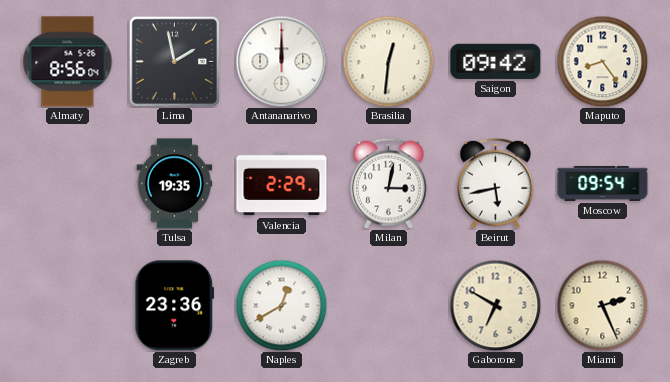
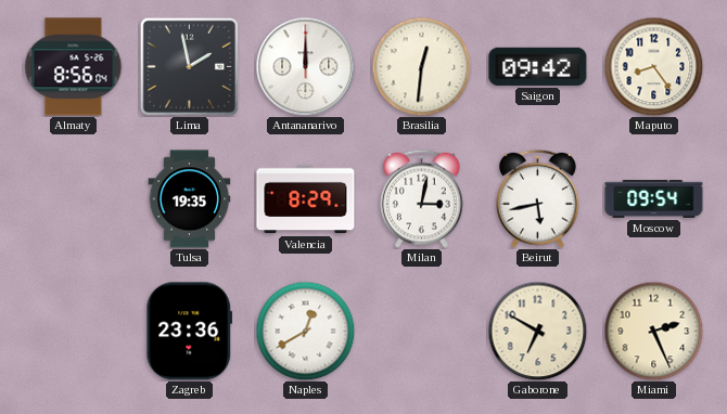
Valencia: 2:29 -> 8:29
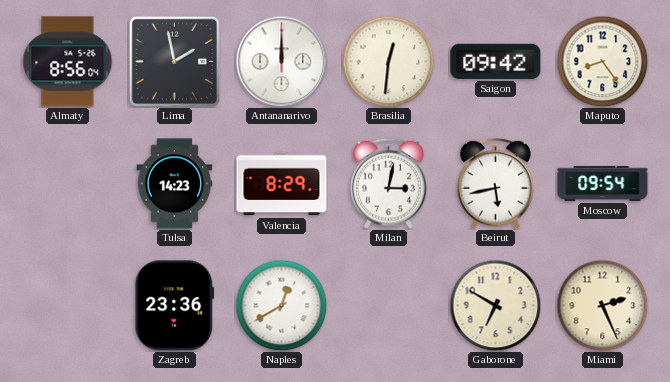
Tulsa: 19:35 -> 14:23
